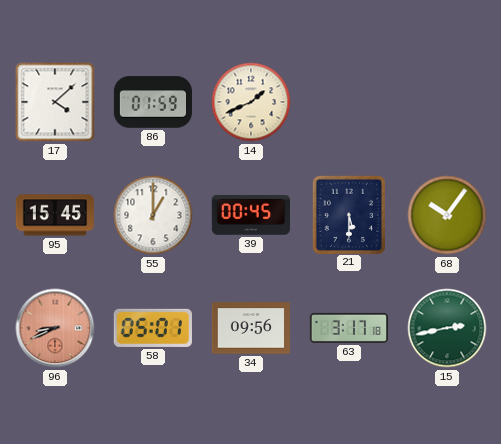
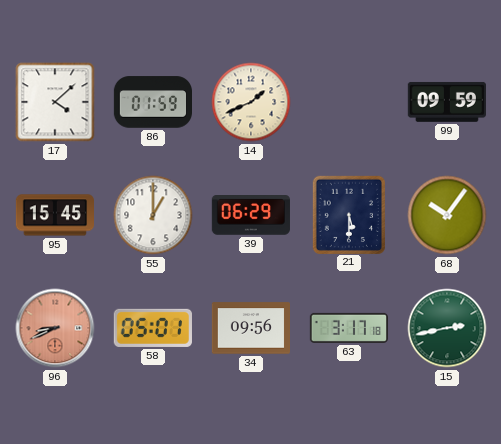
99: none -> 09:59
39: 00:45 -> 06:29
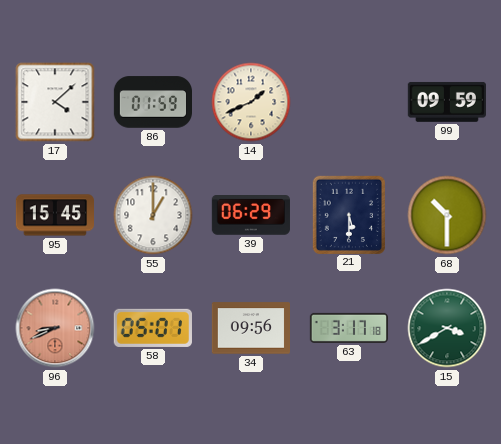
68: 10:06 -> 10:30
15: 2:43 -> 3:40
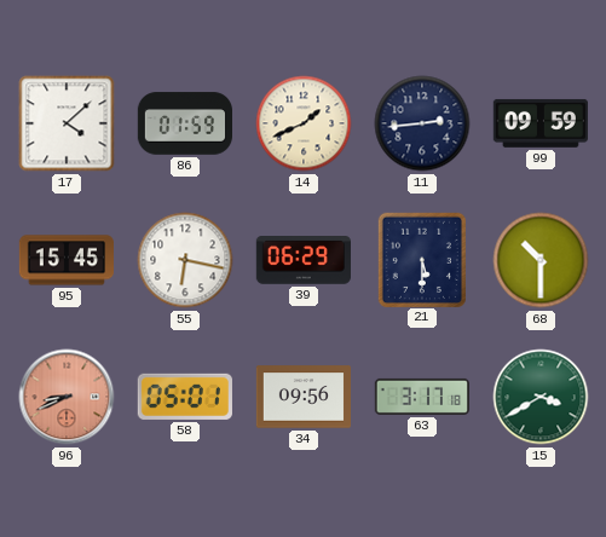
11: none -> 2:44
55: 1:00 -> 6:17
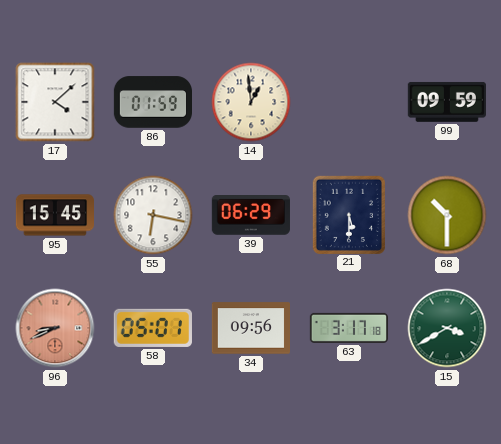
14: 1:41 -> 12:59
11: 2:44 -> none
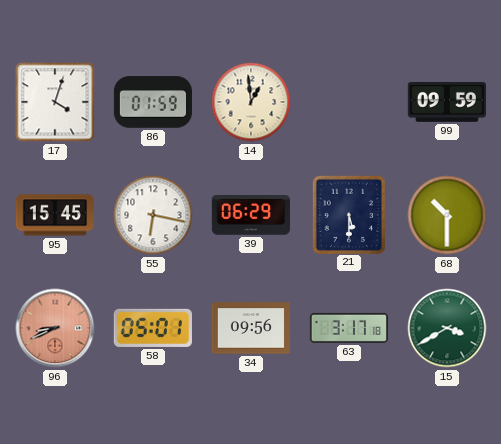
17: 4:08 -> 4:03
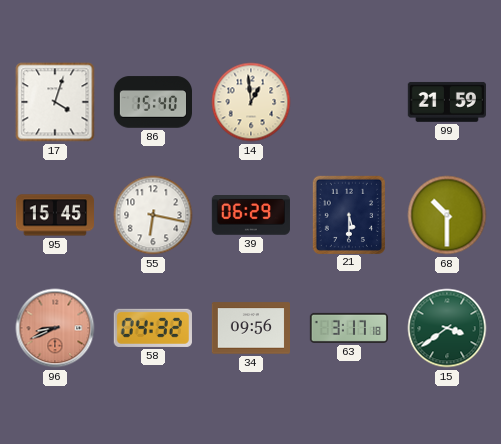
86: 01:59 -> 15:40
99: 09:59 -> 21:59
58: 05:01 -> 04:32
15: 3:40 -> 3:39
